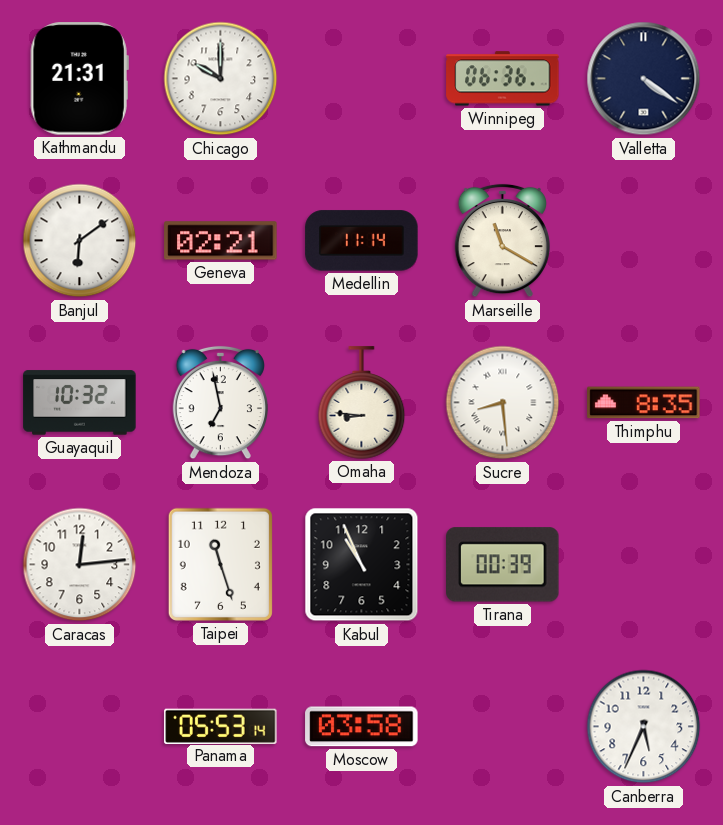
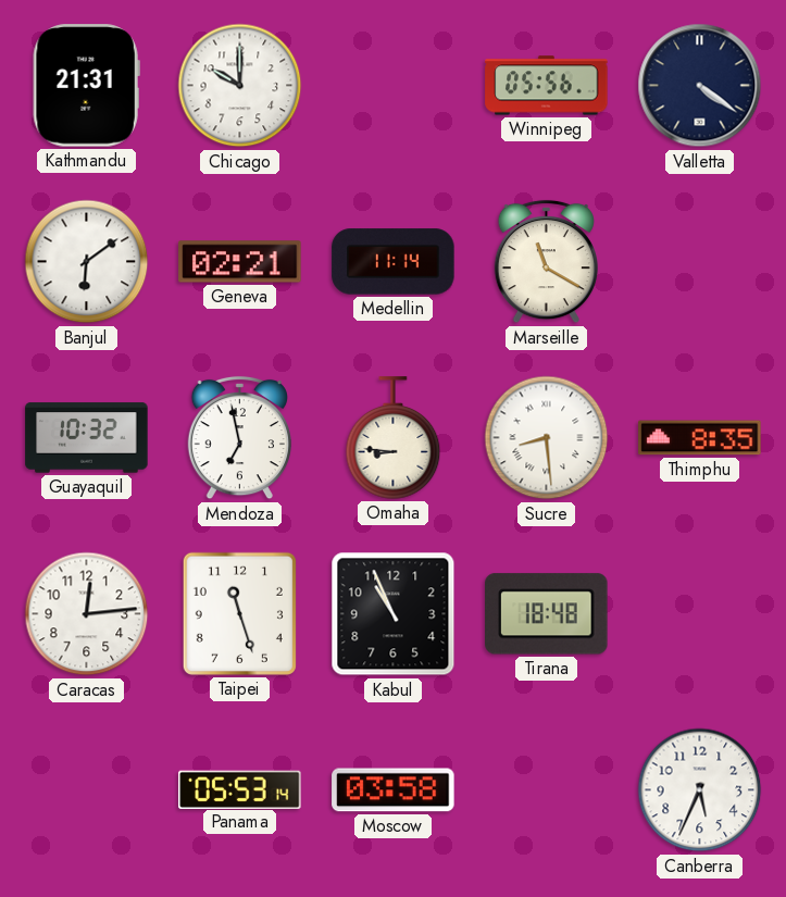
Winnipeg: 06:36 -> 05:56
Tirana: 00:39 -> 18:48
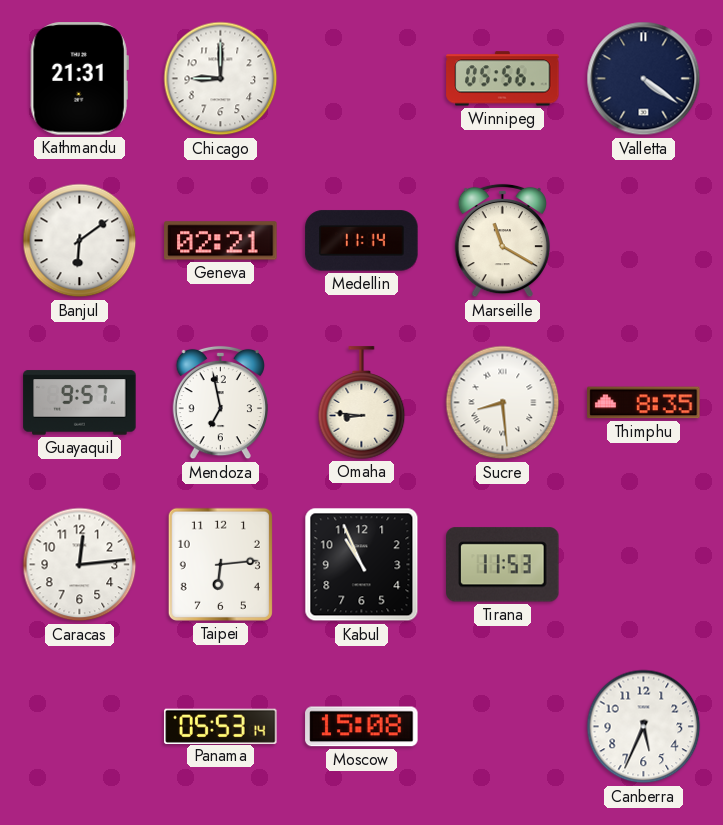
Chicago: 10:00 -> 9:00
Guayaquil: 10:32 -> 9:57
Taipei: 11:27 -> 6:14
Tirana: 18:48 -> 11:53
Moscow: 03:58 -> 15:08
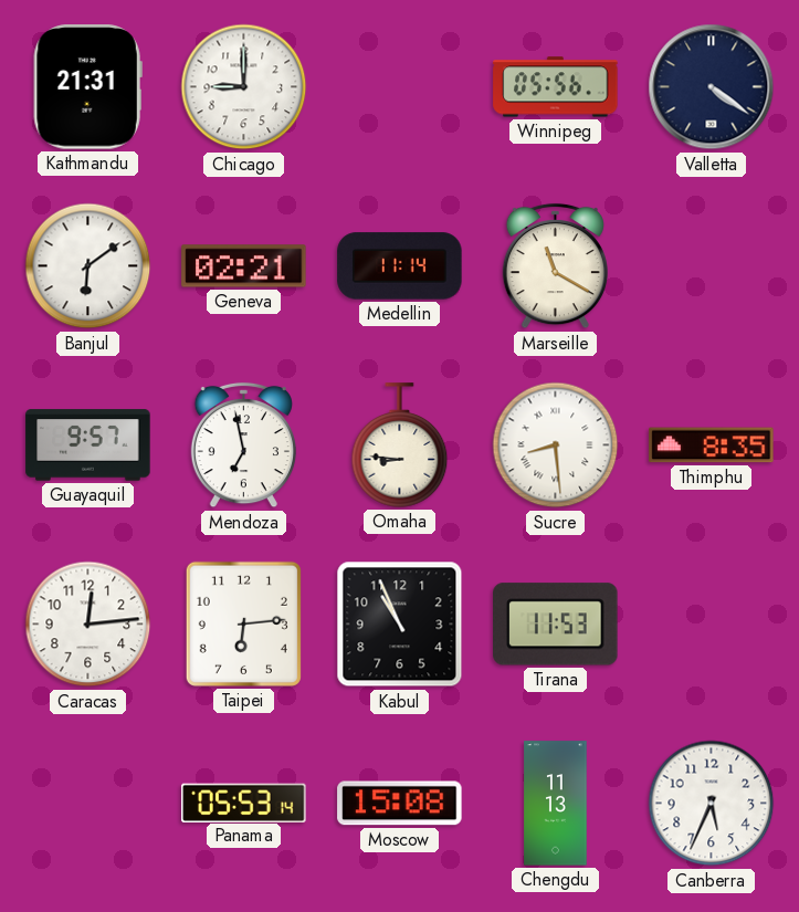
Chengdu: none -> 11:13
